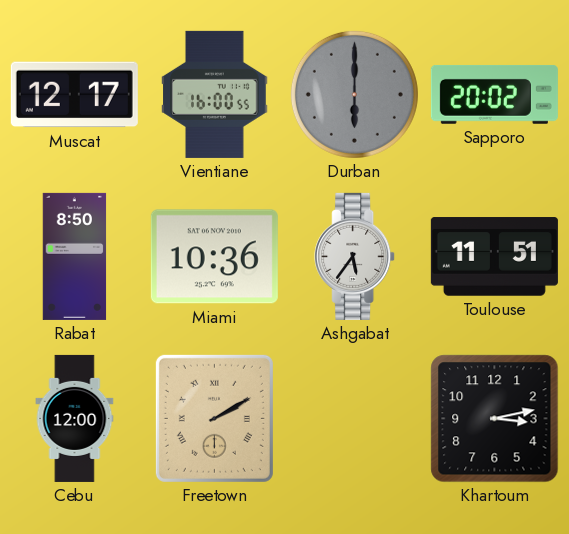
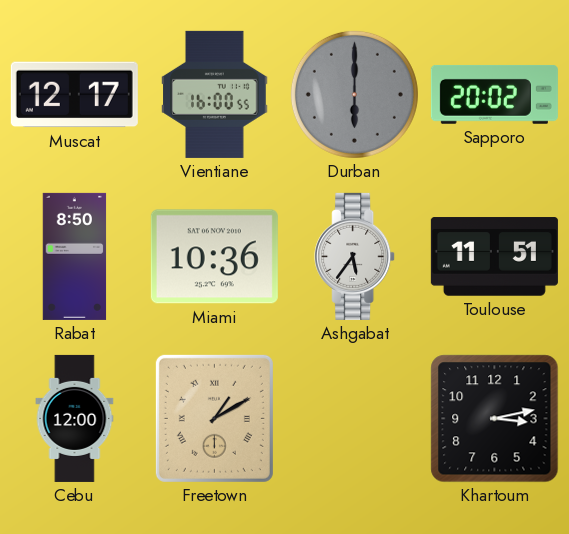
Freetown: 2:10 -> 1:10
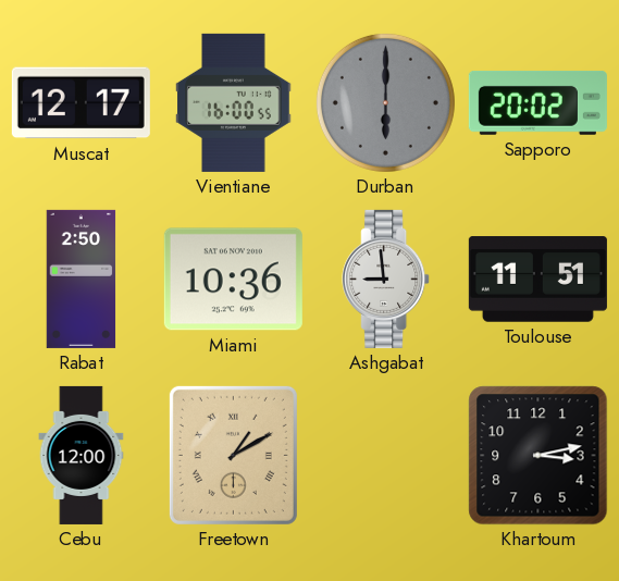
Rabat: 8:50 -> 2:50
Ashgabat: 5:36 -> 8:59
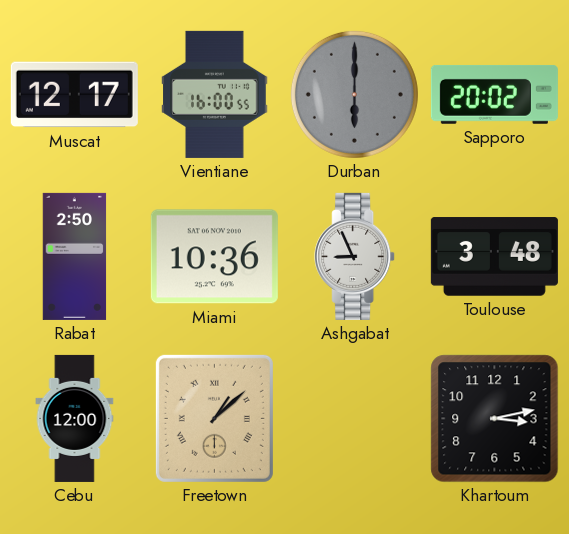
Ashgabat: 8:59 -> 8:56
Toulouse: 11:51 -> 3:48
Freetown: 1:10 -> 1:08
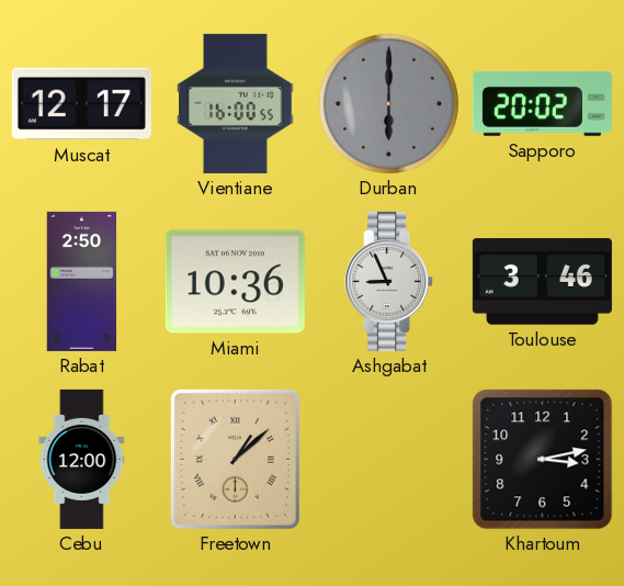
Toulouse: 3:48 -> 3:46
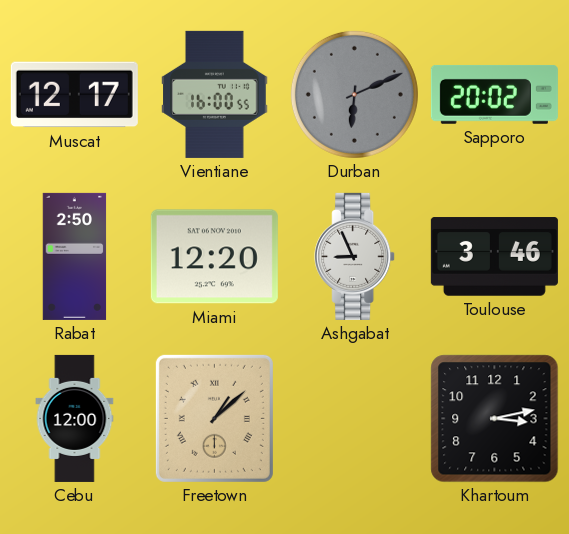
Durban: 6:00 -> 6:11
Miami: 10:36 -> 12:20
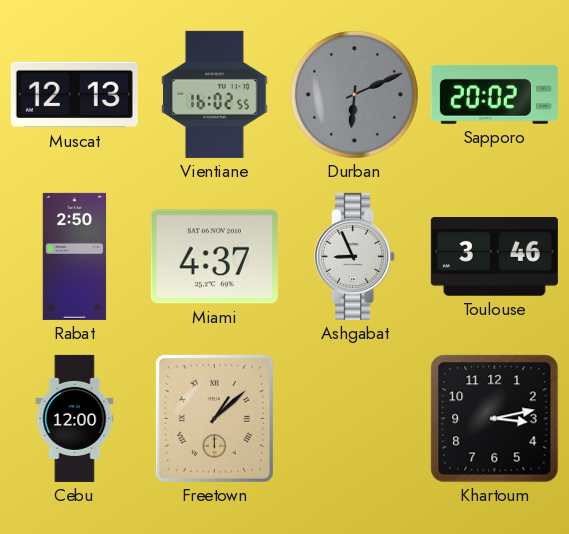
Muscat: 12:17 -> 12:13
Vientiane: 16:00 -> 16:02
Miami: 12:20 -> 4:37
